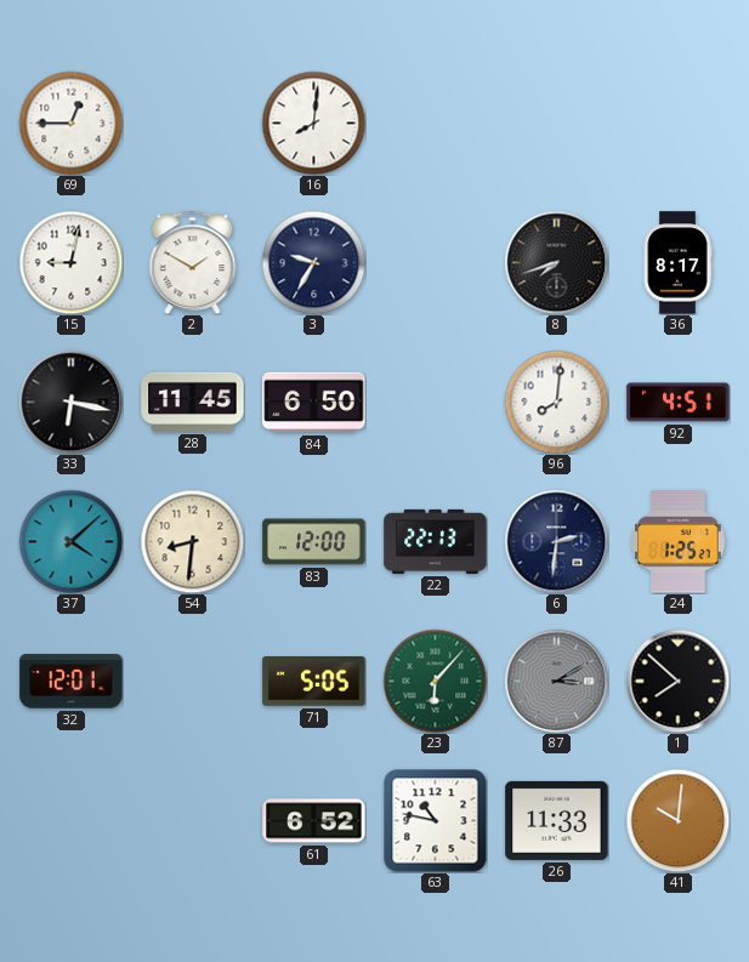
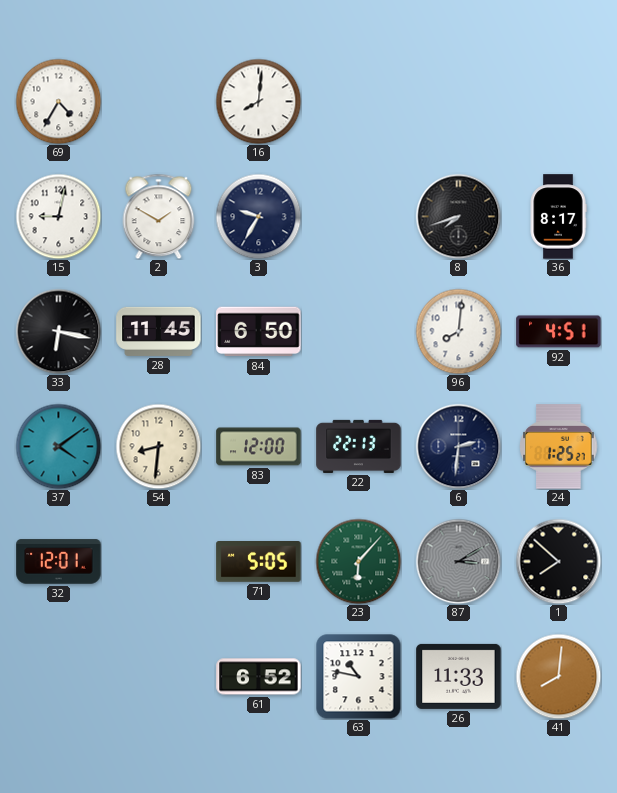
69: 12:45 -> 4:35
37: 4:08 -> 4:09
41: 10:01 -> 8:01
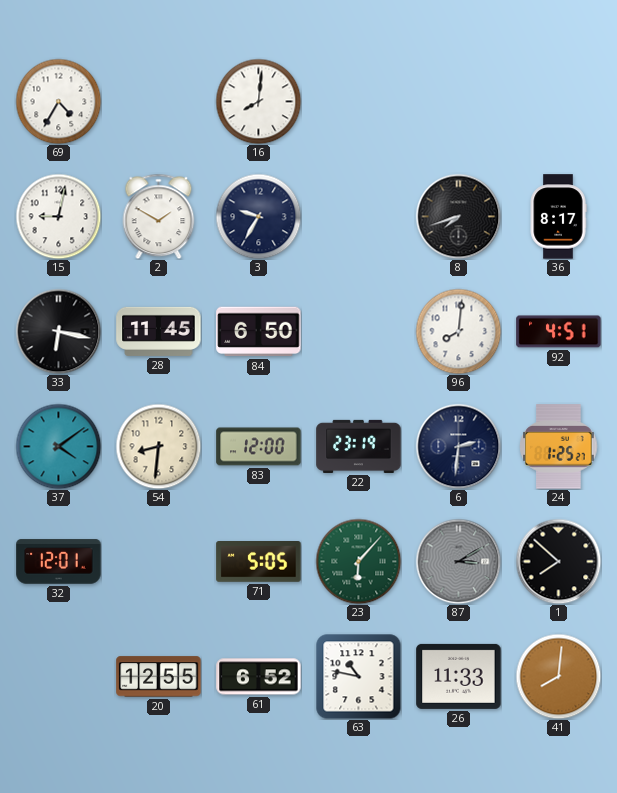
22: 22:13 -> 23:19
20: none -> 12:55
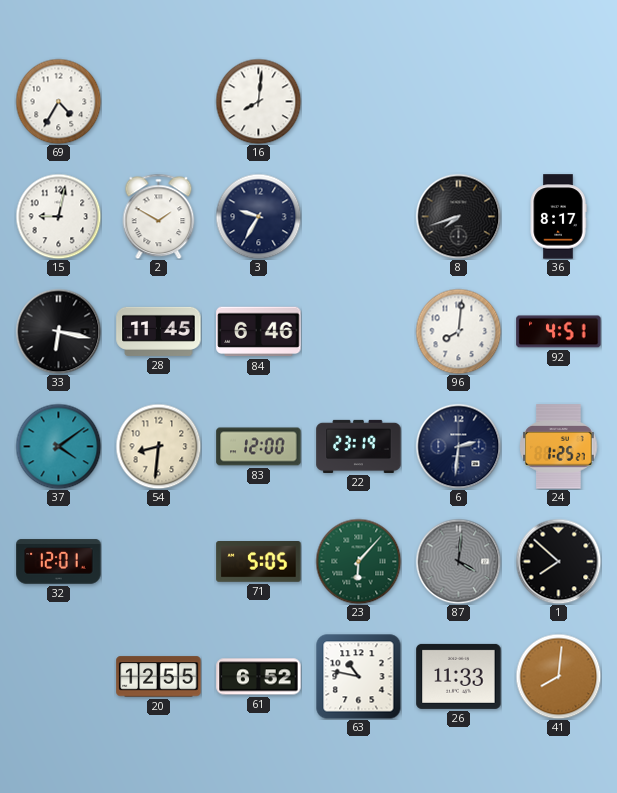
84: 6:50 -> 6:46
87: 3:10 -> 4:01
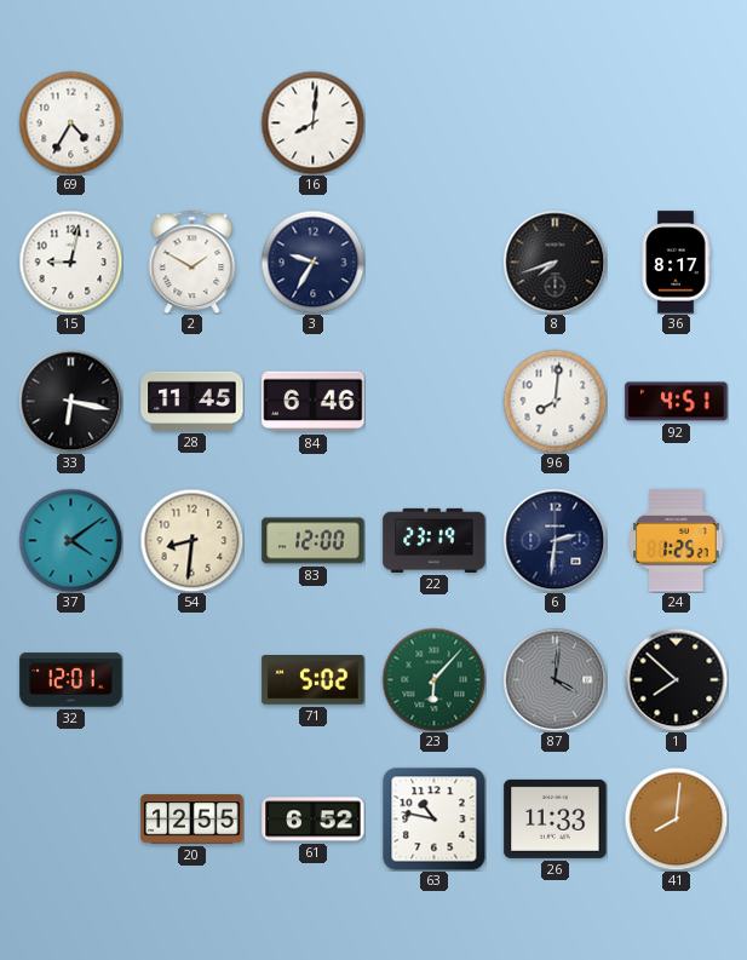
71: 5:05 -> 5:02
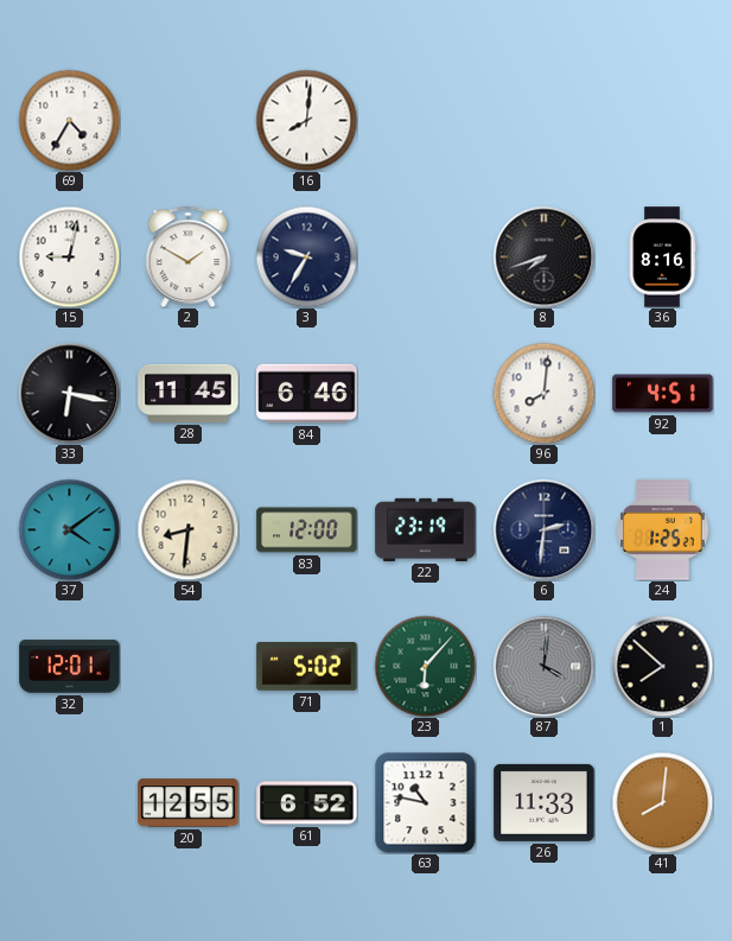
36: 8:17 -> 8:16
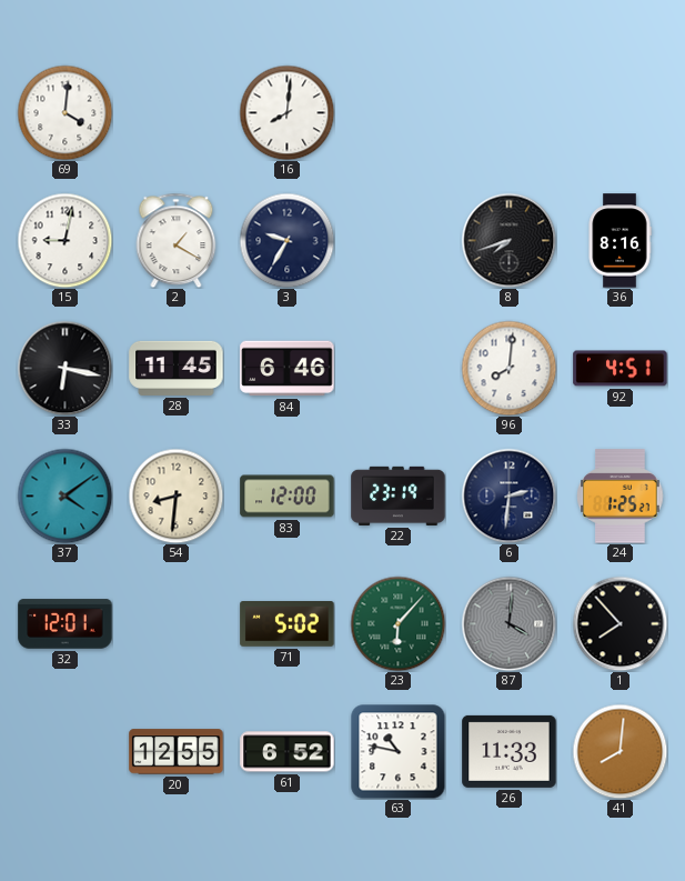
69: 4:35 -> 4:01
2: 1:50 -> 1:20
1: 7:52 -> 7:53
